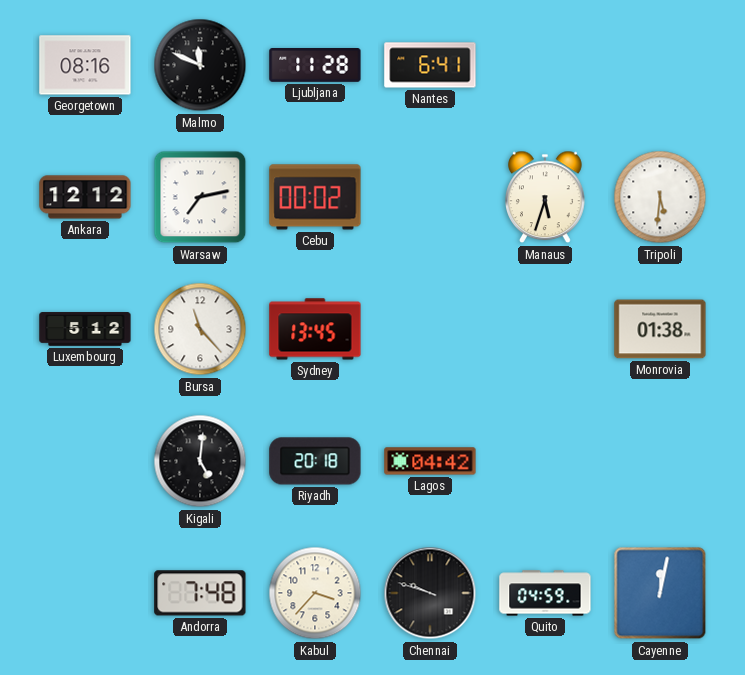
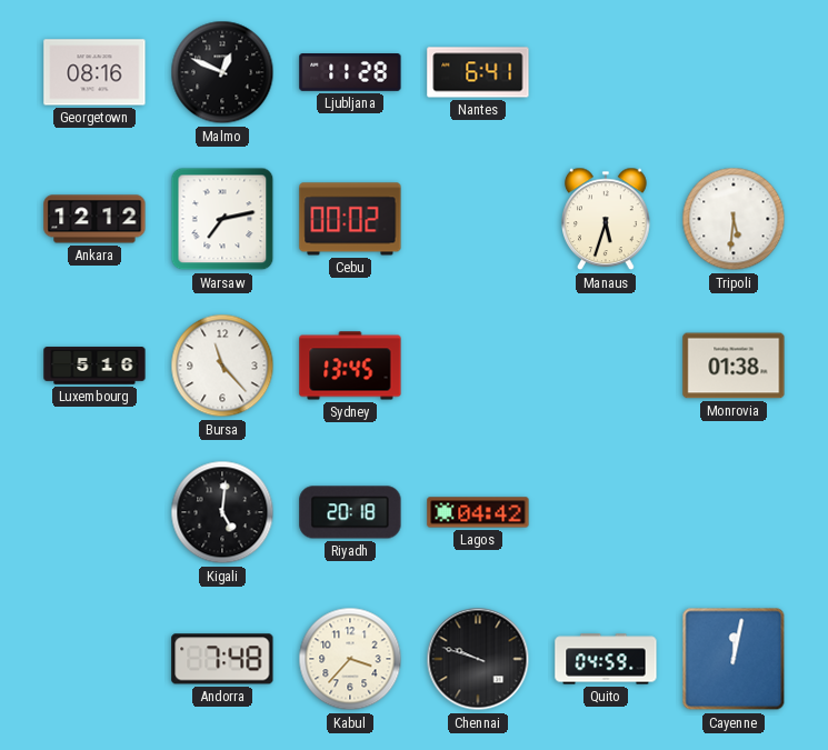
Malmo: 11:49 -> 12:49
Luxembourg: 5:12 -> 5:16
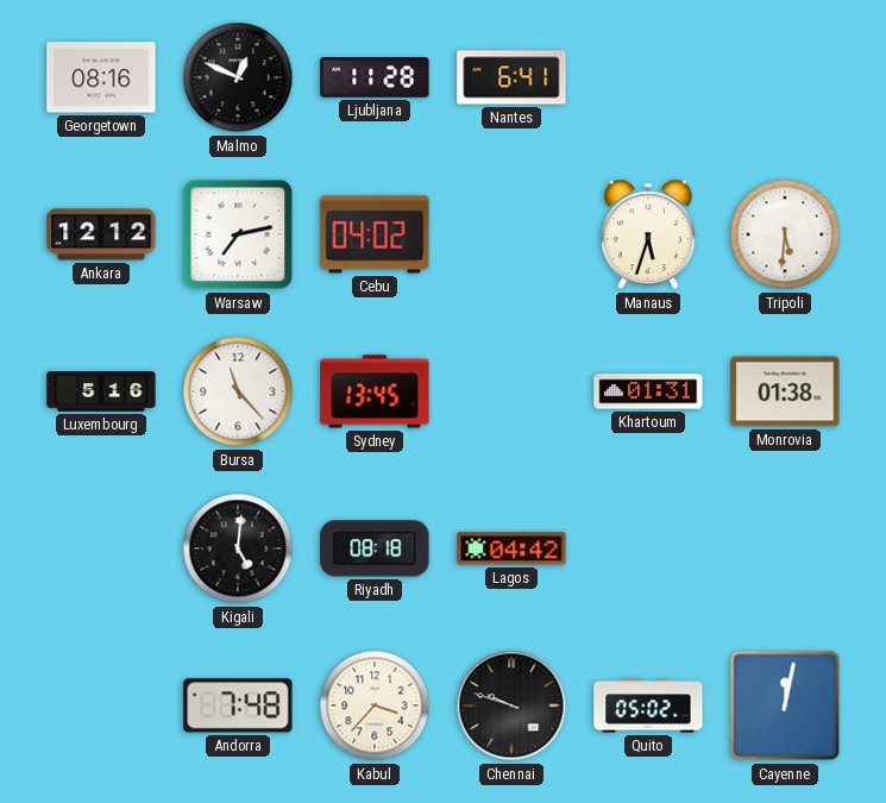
Cebu: 00:02 -> 04:02
Khartoum: none -> 01:31
Riyadh: 20:18 -> 08:18
Quito: 04:59 -> 05:02
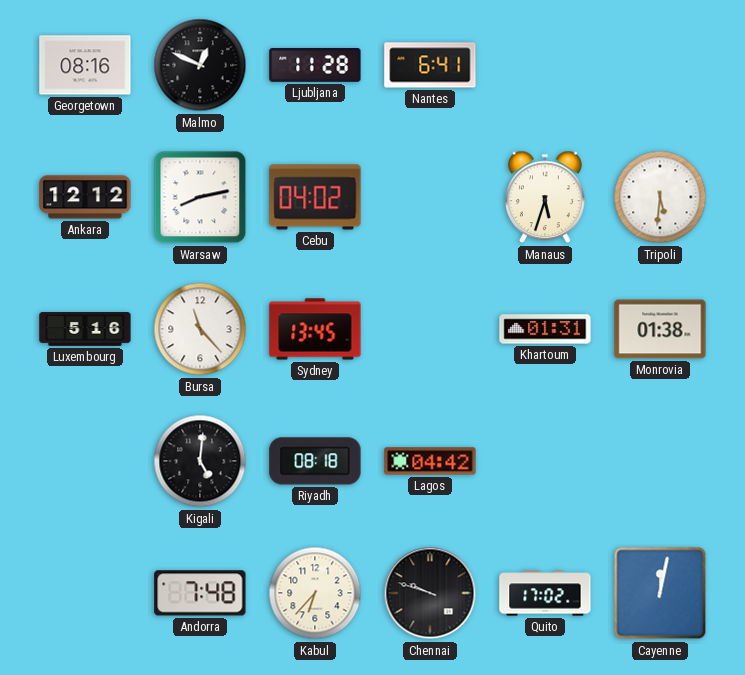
Warsaw: 7:13 -> 8:13
Kabul: 3:37 -> 6:37
Quito: 05:02 -> 17:02
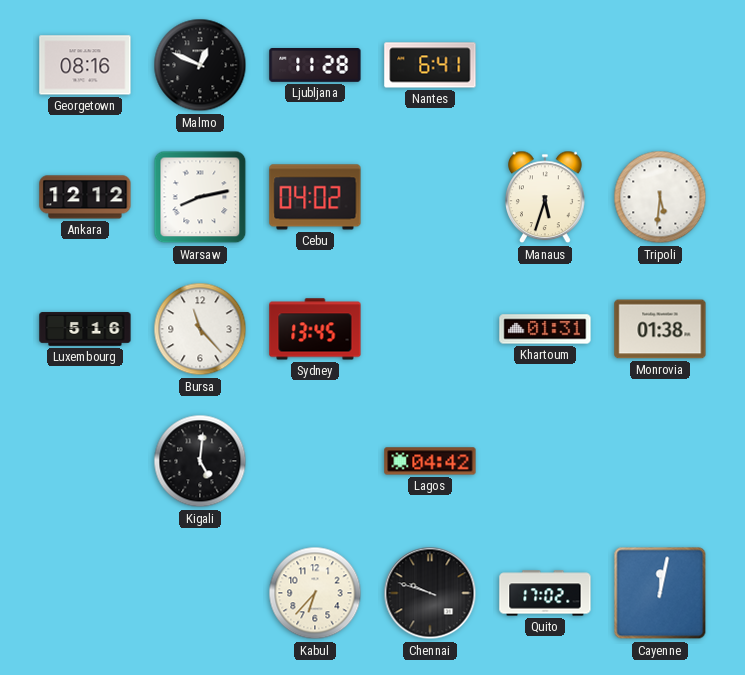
Riyadh: 08:18 -> none
Andorra: 7:48 -> none
